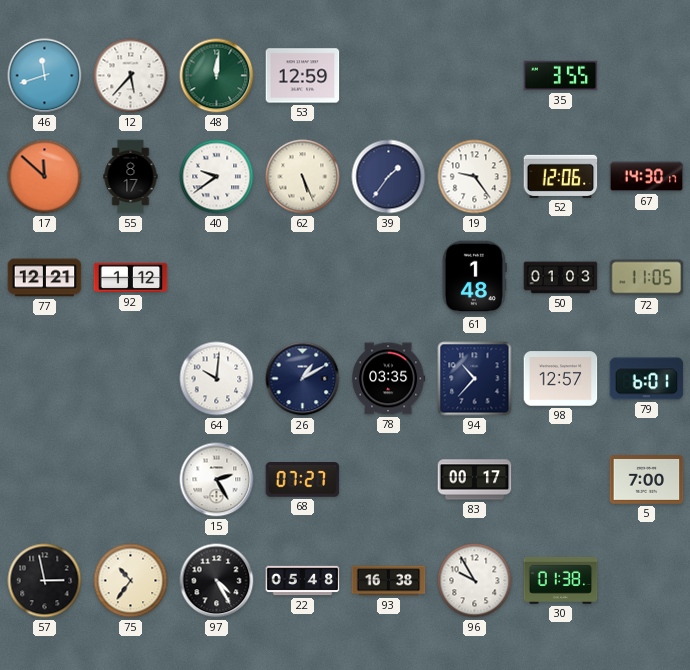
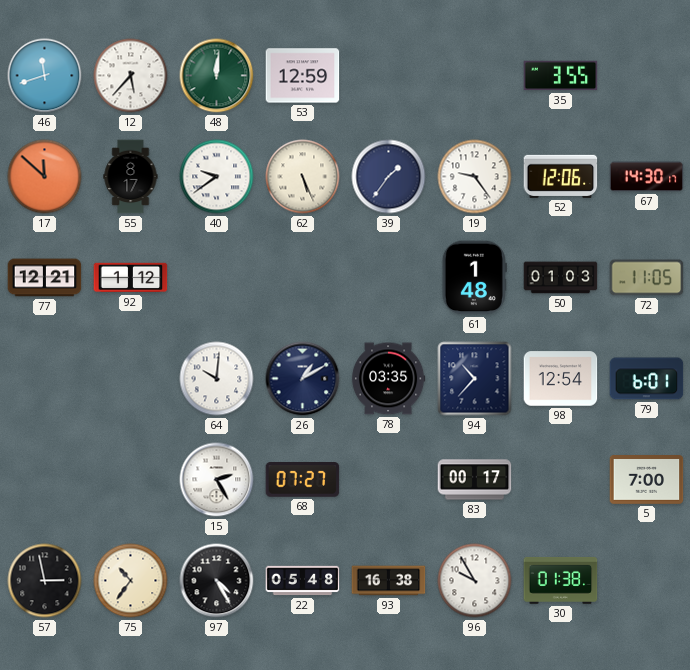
98: 12:57 -> 12:54
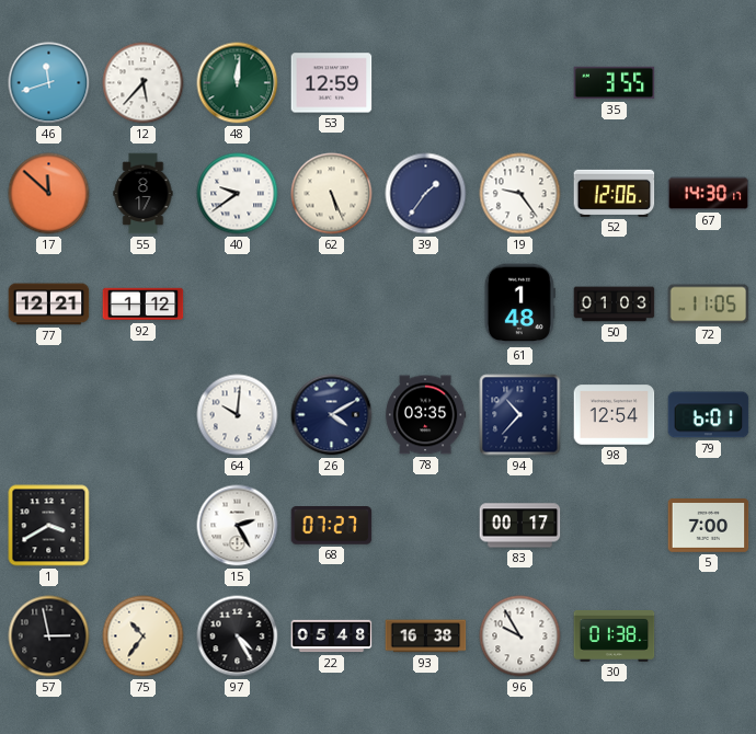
26: 1:10 -> 4:10
1: none -> 3:40
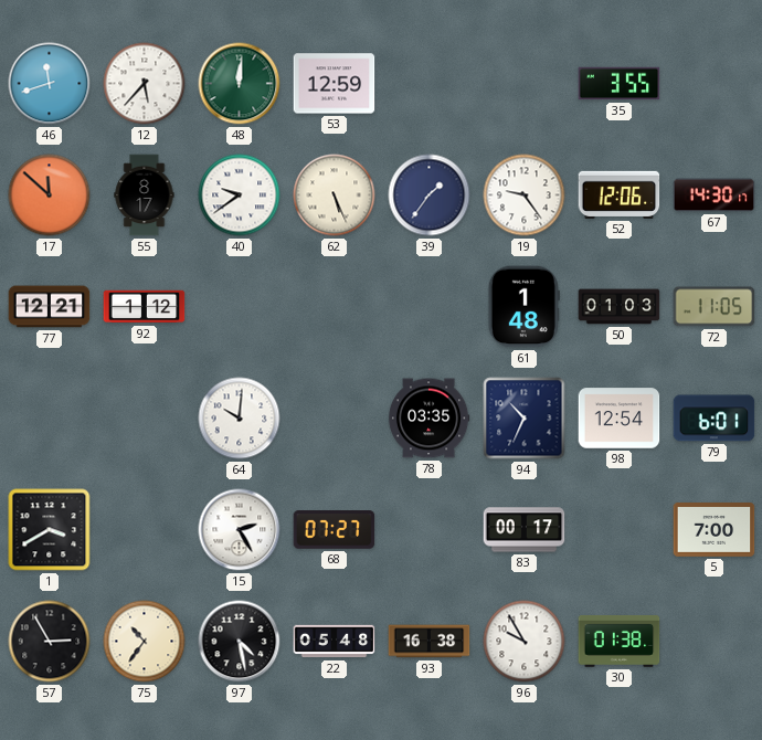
26: 4:10 -> none
94: 10:37 -> 10:34
57: 2:58 -> 2:55
97: 4:25 -> 4:28
